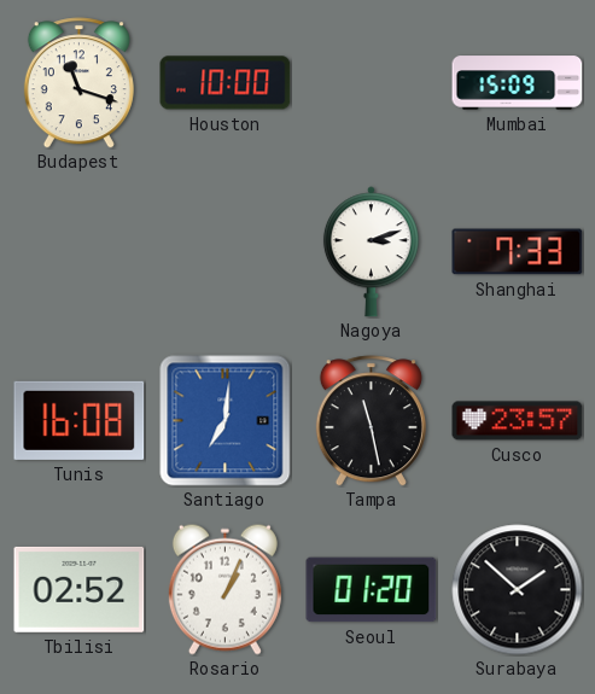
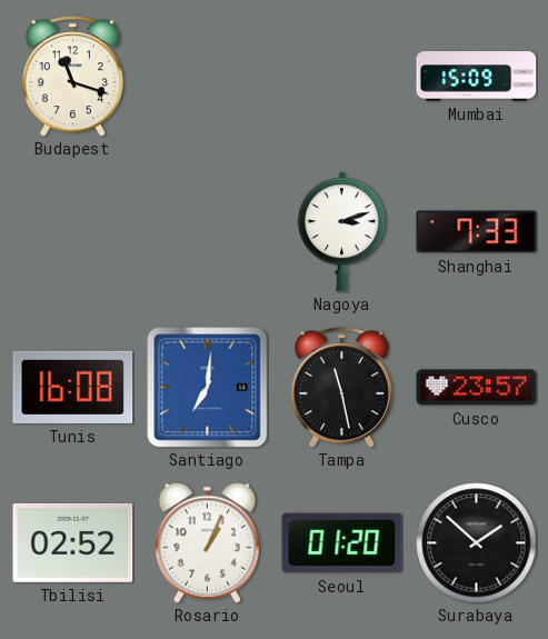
Houston: 10:00 -> none
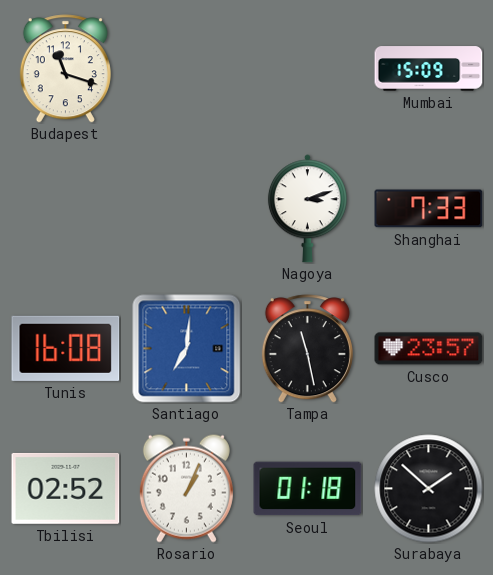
Seoul: 01:20 -> 01:18
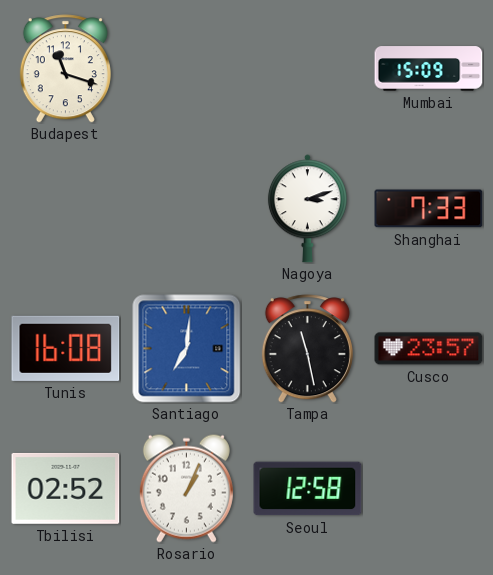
Seoul: 01:18 -> 12:58
Surabaya: 1:52 -> none
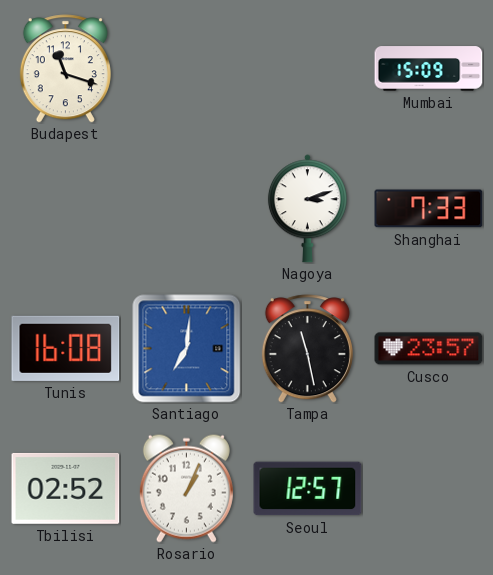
Seoul: 12:58 -> 12:57
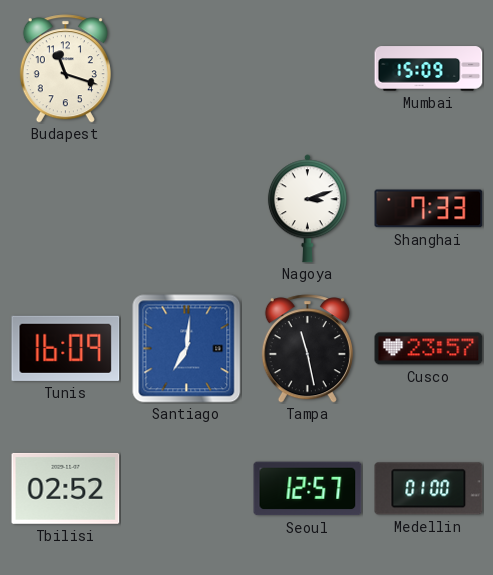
Tunis: 16:08 -> 16:09
Rosario: 1:04 -> none
Medellin: none -> 01:00
